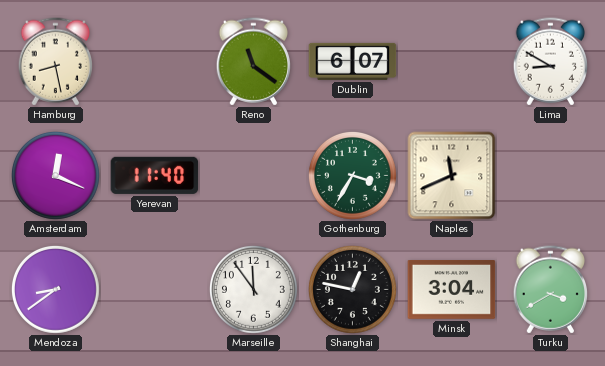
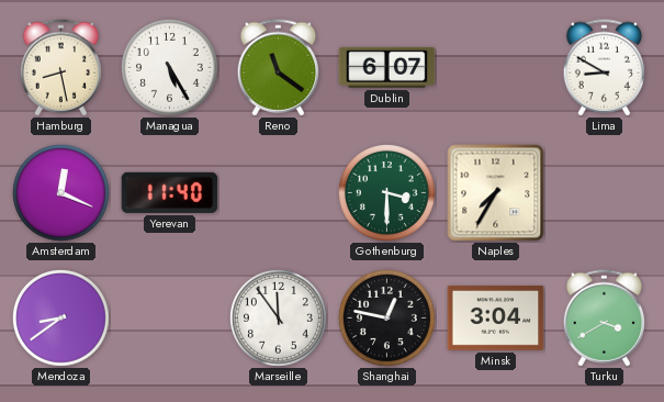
Managua: none -> 5:25
Gothenburg: 3:35 -> 3:30
Naples: 11:41 -> 7:35
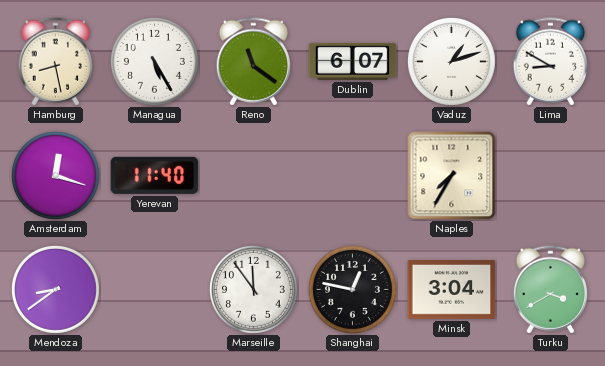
Vaduz: none -> 1:12
Amsterdam: 12:19 -> 12:18
Gothenburg: 3:30 -> none
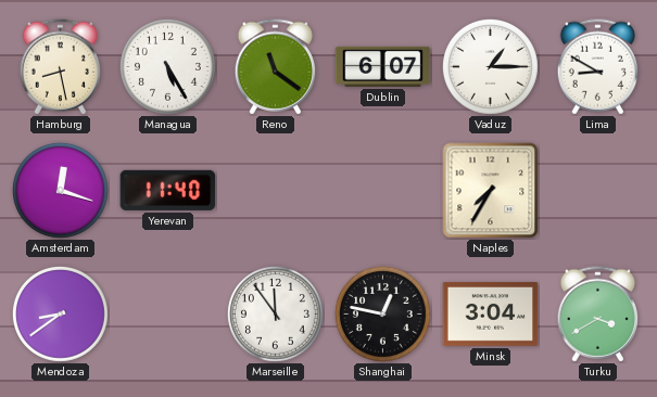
Vaduz: 1:12 -> 1:15
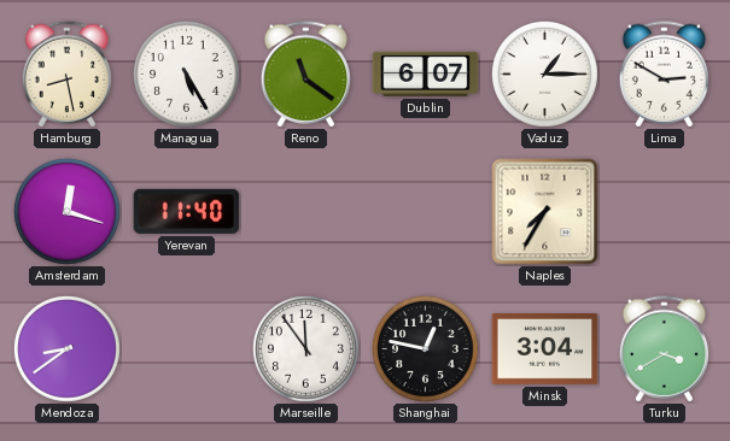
Lima: 8:50 -> 2:50
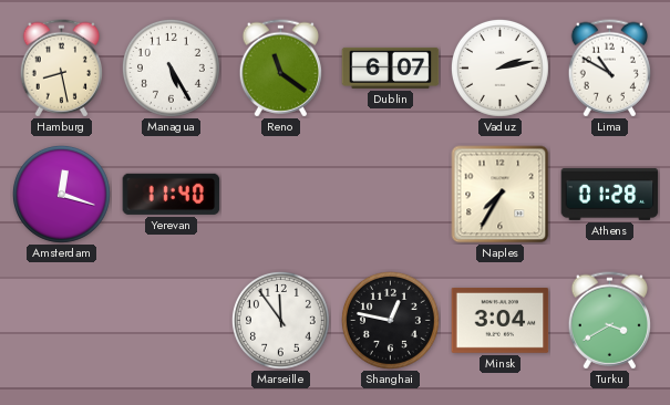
Vaduz: 1:15 -> 2:13
Lima: 2:50 -> 10:50
Athens: none -> 01:28
Mendoza: 8:39 -> none
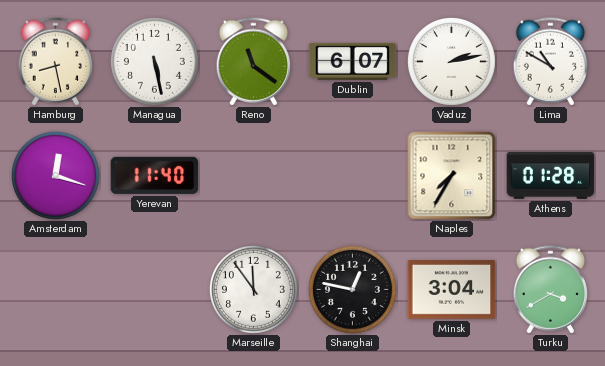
Managua: 5:25 -> 5:28
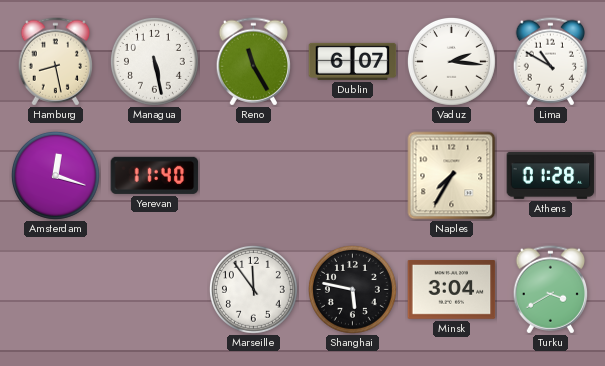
Reno: 11:21 -> 11:25
Vaduz: 2:13 -> 2:16
Shanghai: 12:47 -> 5:47
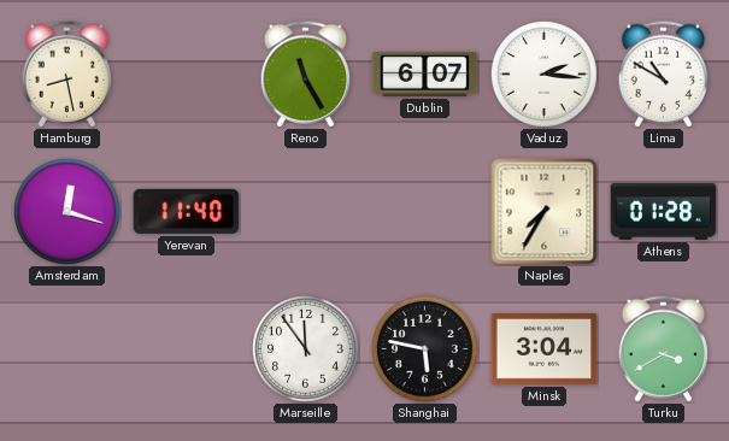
Managua: 5:28 -> none
